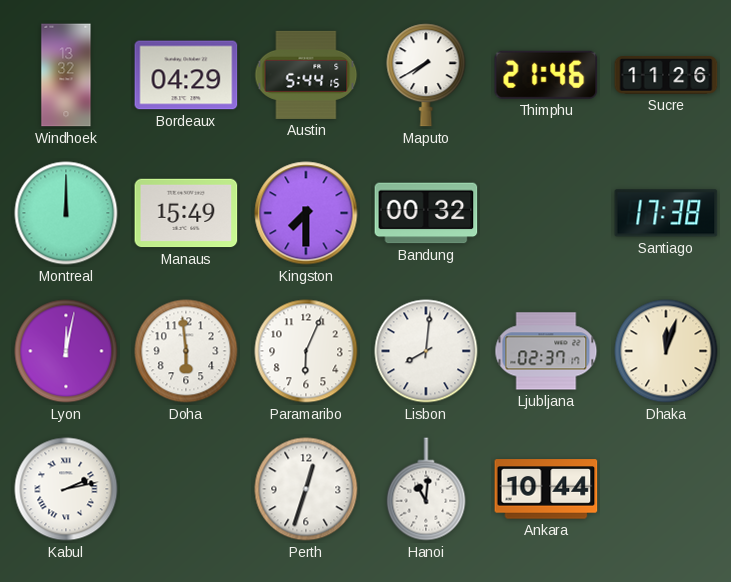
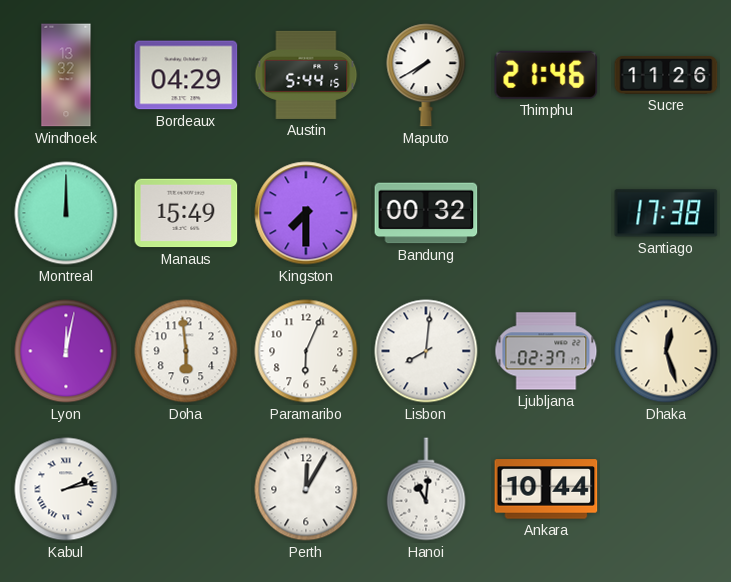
Dhaka: 12:03 -> 12:27
Perth: 12:33 -> 12:05
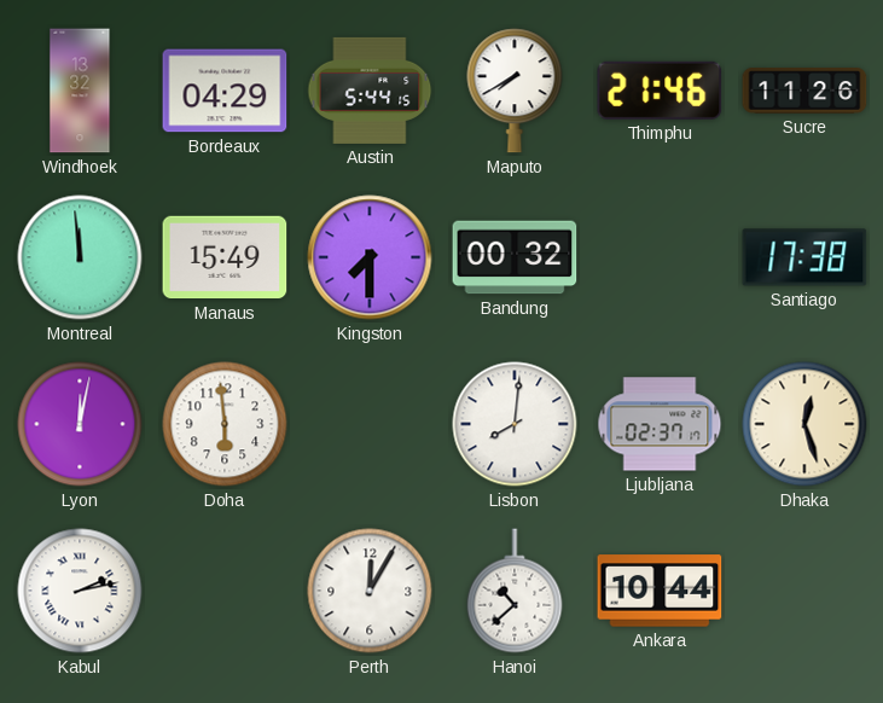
Montreal: 12:00 -> 11:59
Paramaribo: 6:04 -> none
Hanoi: 11:01 -> 10:38
